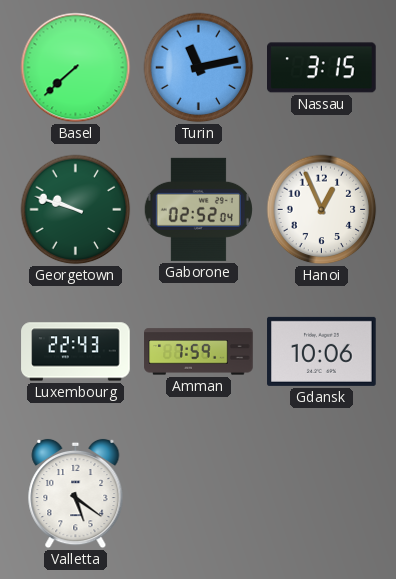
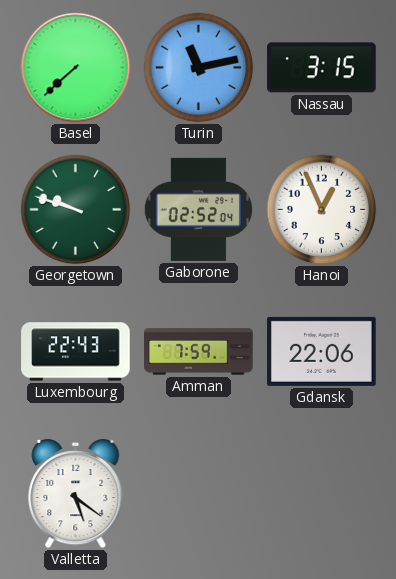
Gdansk: 10:06 -> 22:06
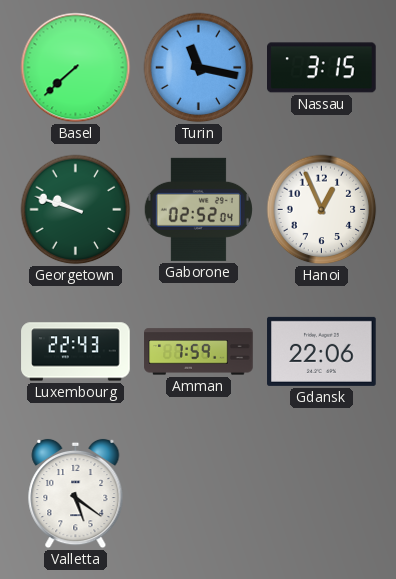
Turin: 11:13 -> 11:17
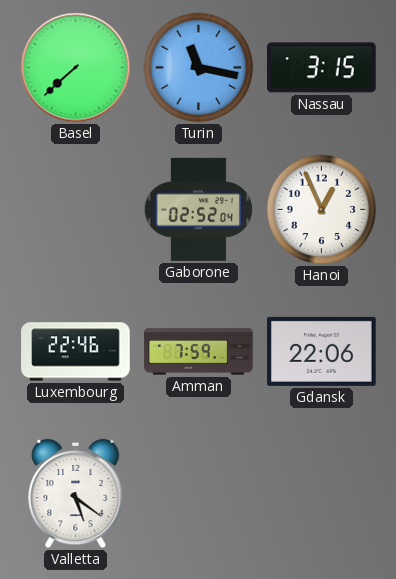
Georgetown: 9:48 -> none
Luxembourg: 22:43 -> 22:46
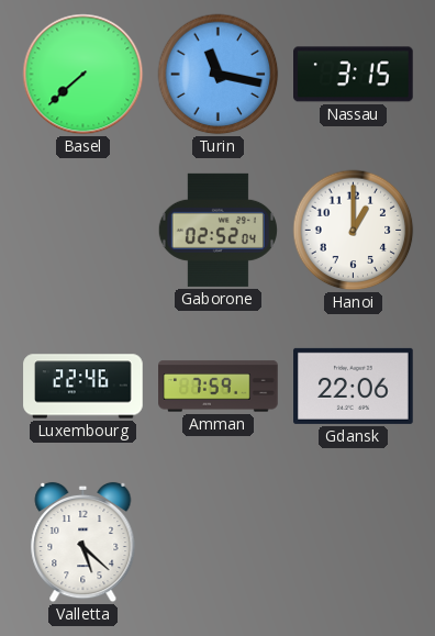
Hanoi: 12:56 -> 1:00
Valletta: 5:21 -> 5:22
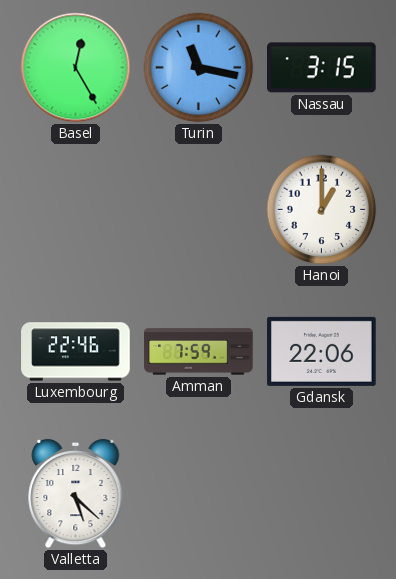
Basel: 7:38 -> 12:25
Gaborone: 02:52 -> none
